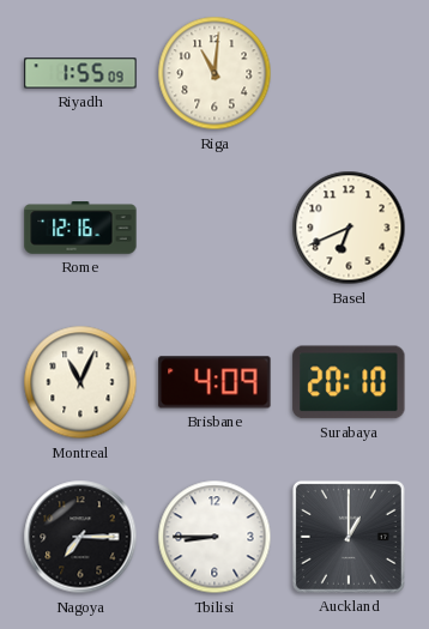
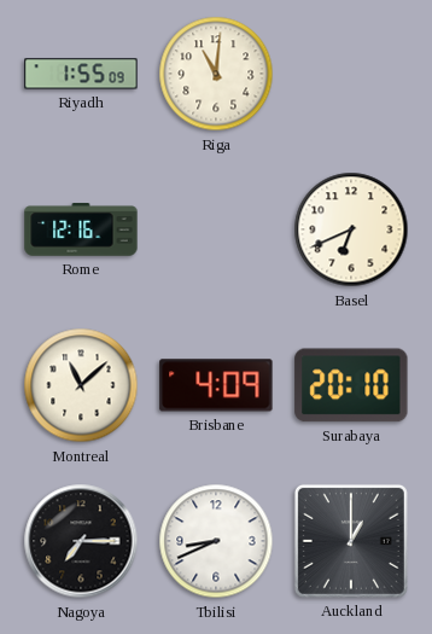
Montreal: 11:04 -> 11:08
Tbilisi: 8:45 -> 8:41
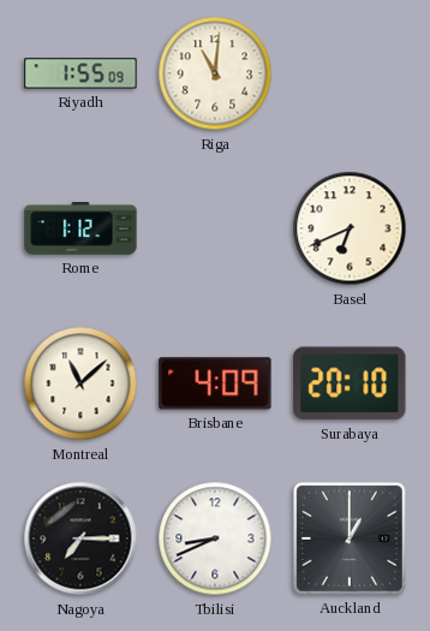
Rome: 12:16 -> 1:12
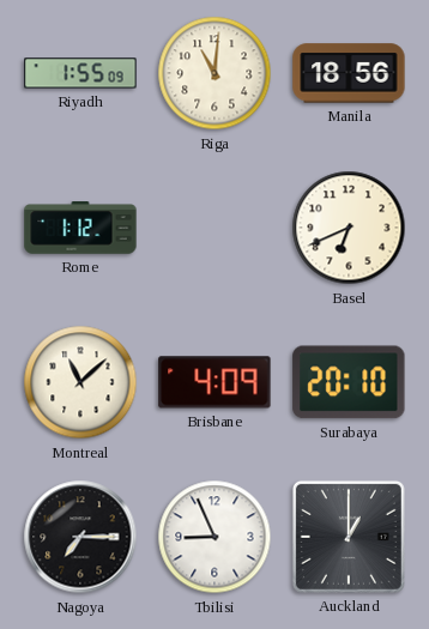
Manila: none -> 18:56
Tbilisi: 8:41 -> 8:56
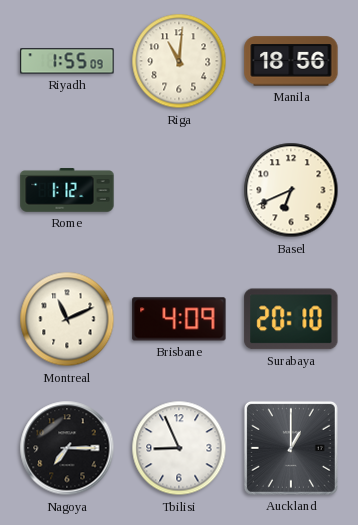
Montreal: 11:08 -> 11:11
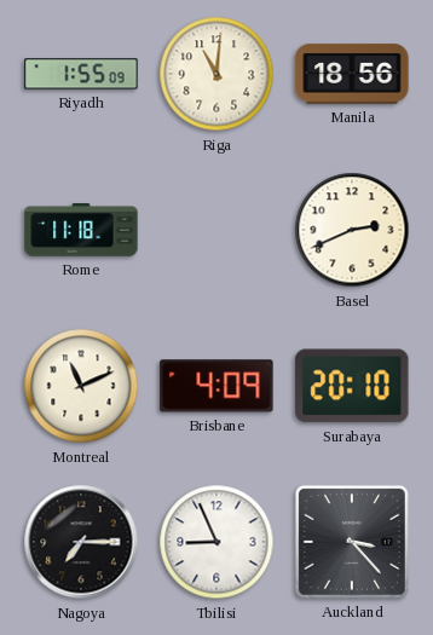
Rome: 1:12 -> 11:18
Basel: 6:41 -> 2:41
Auckland: 1:00 -> 3:23
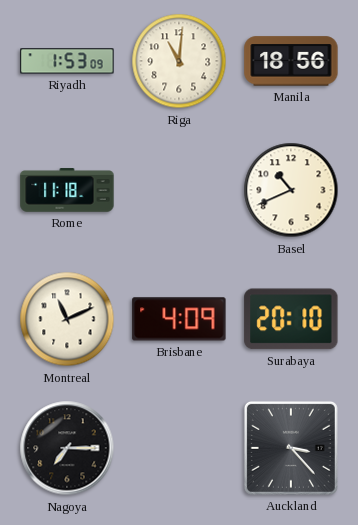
Riyadh: 1:55 -> 1:53
Basel: 2:41 -> 10:41
Tbilisi: 8:56 -> none
